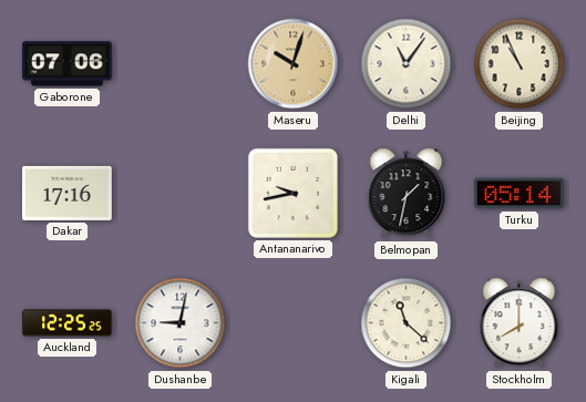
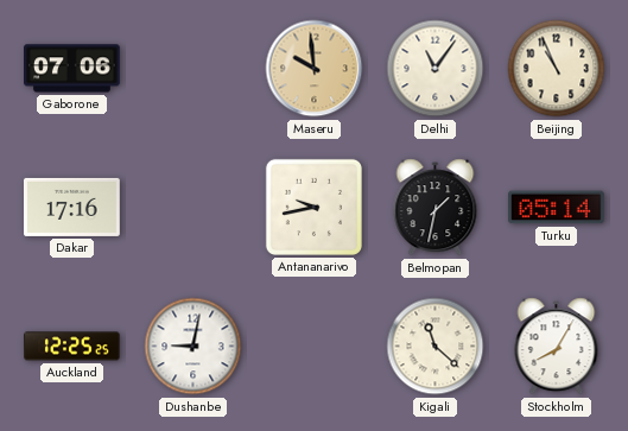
Maseru: 10:03 -> 9:59
Stockholm: 8:00 -> 8:05
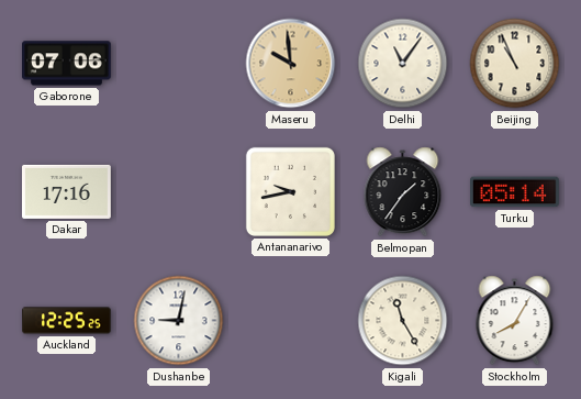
Belmopan: 1:32 -> 1:36
Kigali: 11:22 -> 11:25
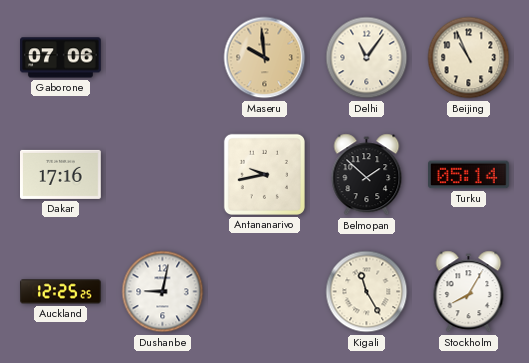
Belmopan: 1:36 -> 1:52
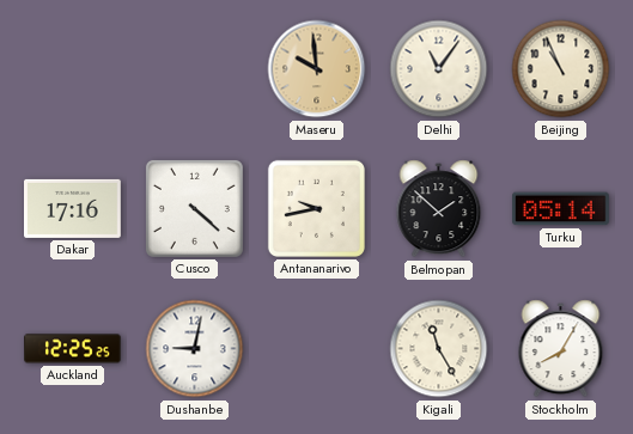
Gaborone: 07:06 -> none
Cusco: none -> 4:22
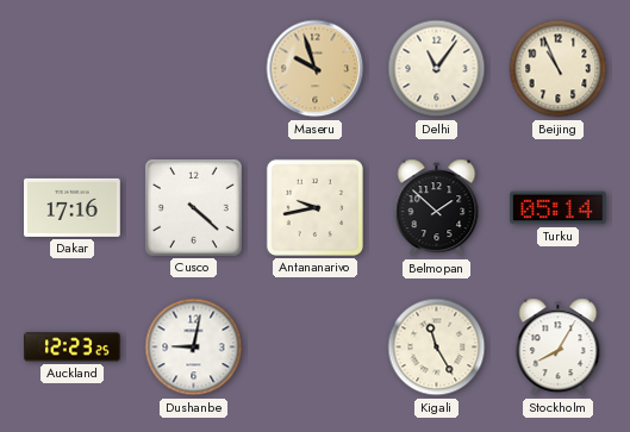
Maseru: 9:59 -> 9:57
Auckland: 12:25 -> 12:23
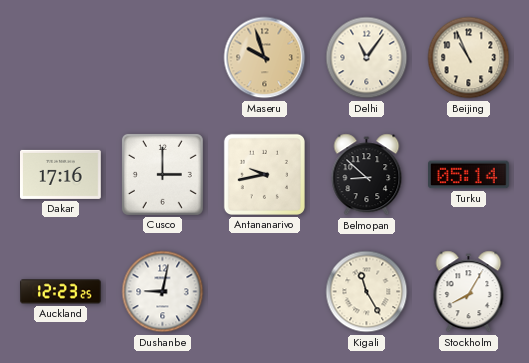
Cusco: 4:22 -> 3:00
Belmopan: 1:52 -> 8:52
